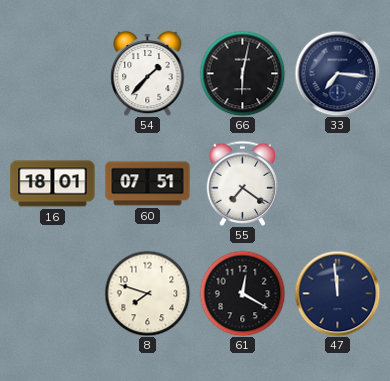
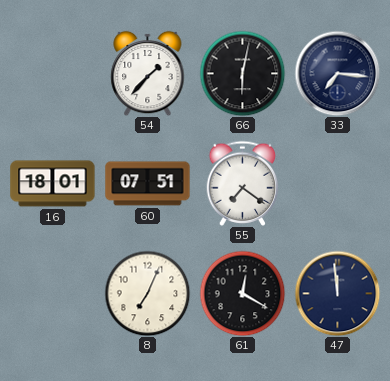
8: 7:48 -> 7:04
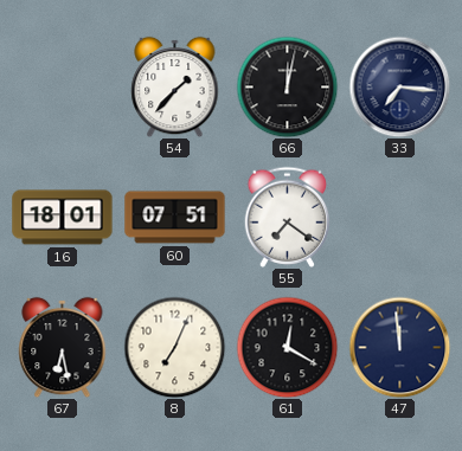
66: 6:02 -> 12:02
67: none -> 6:28
